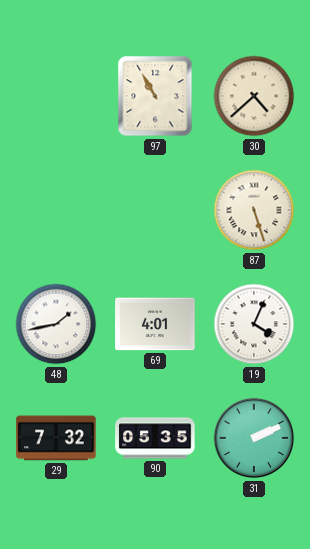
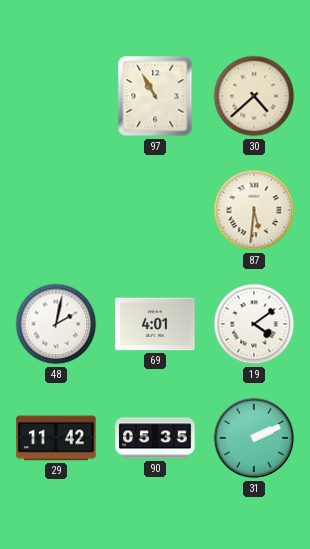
87: 5:27 -> 5:31
48: 1:43 -> 2:02
19: 4:04 -> 4:09
29: 7:32 -> 11:42
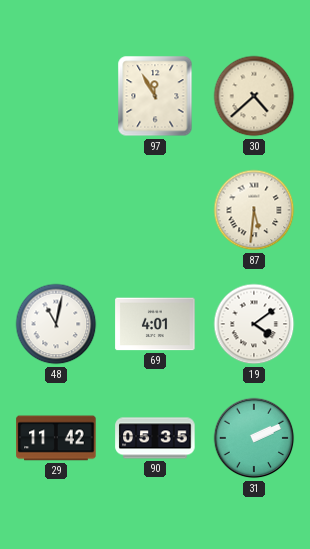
97: 10:55 -> 11:55
48: 2:02 -> 11:02
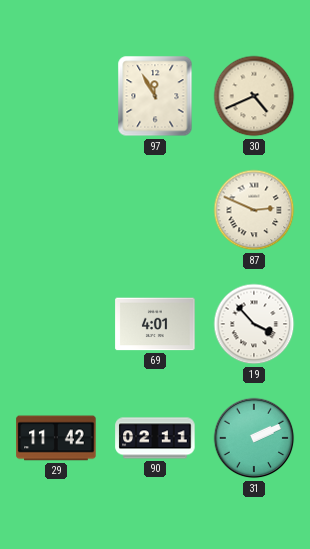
30: 4:38 -> 4:41
87: 5:31 -> 2:49
48: 11:02 -> none
19: 4:09 -> 3:53
90: 05:35 -> 02:11
